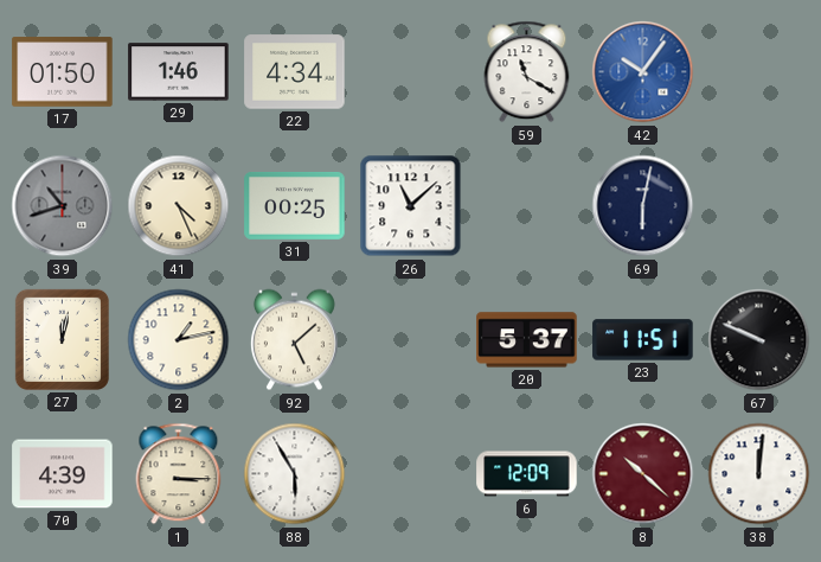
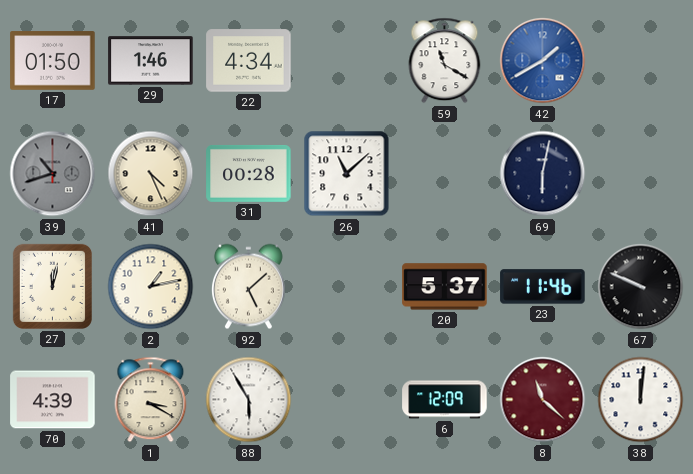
42: 10:06 -> 1:40
31: 00:25 -> 00:28
23: 11:51 -> 11:46
1: 3:15 -> 3:20
8: 10:22 -> 11:22
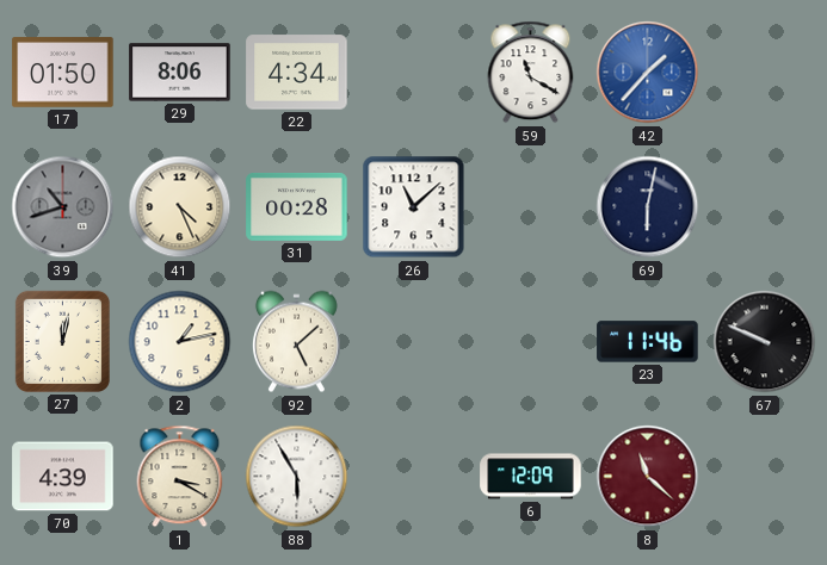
29: 1:46 -> 8:06
42: 1:40 -> 1:37
20: 5:37 -> none
38: 12:01 -> none
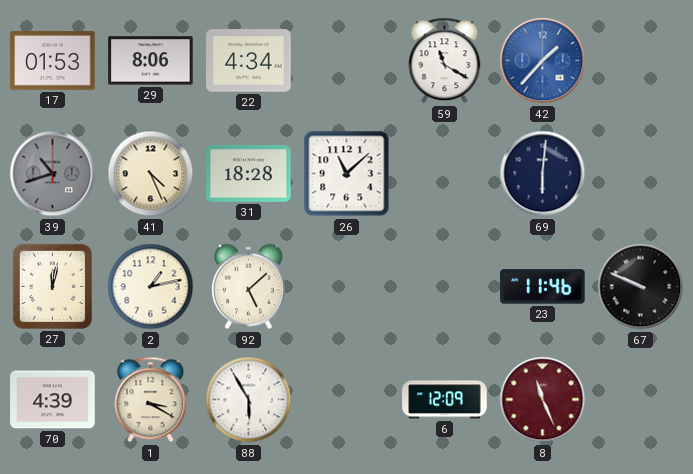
17: 01:50 -> 01:53
31: 00:28 -> 18:28
69: 6:02 -> 6:01
8: 11:22 -> 11:26
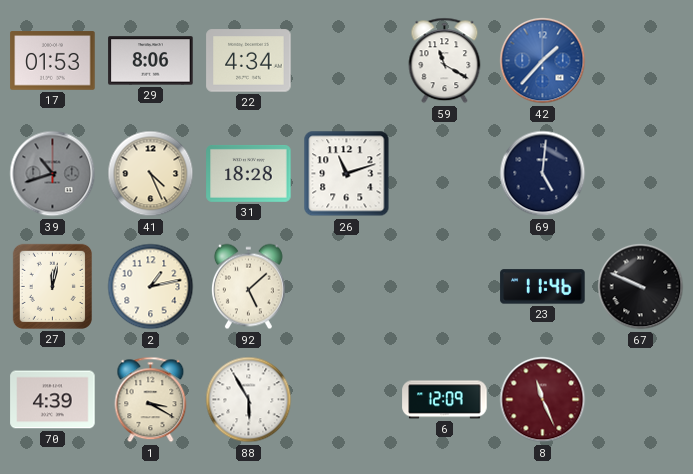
26: 11:08 -> 11:12
69: 6:01 -> 5:01
